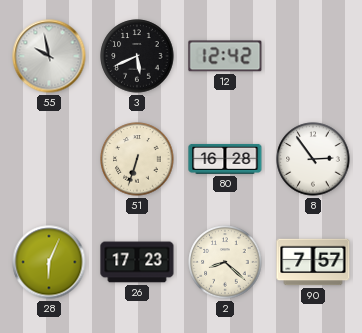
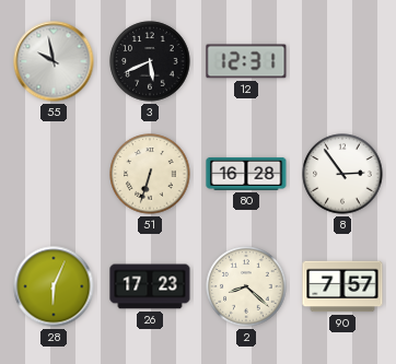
12: 12:42 -> 12:31
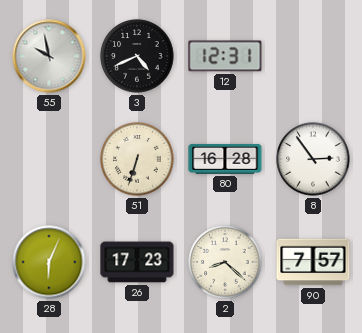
3: 5:41 -> 4:41
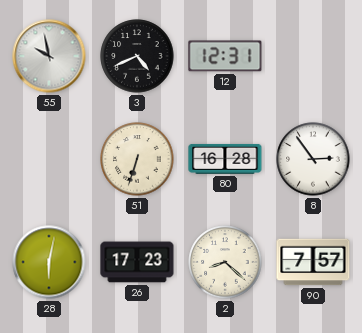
28: 6:04 -> 6:02
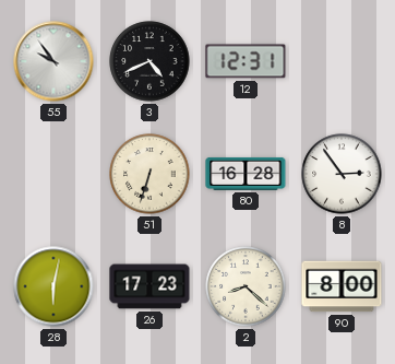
55: 9:58 -> 9:54
90: 7:57 -> 8:00
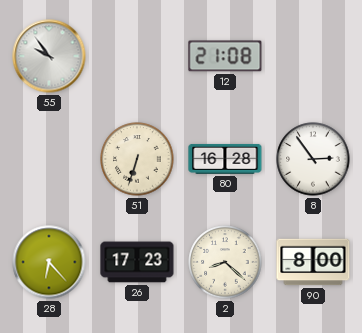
3: 4:41 -> none
12: 12:31 -> 21:08
28: 6:02 -> 6:23
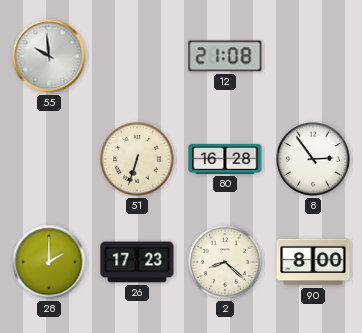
55: 9:54 -> 9:59
28: 6:23 -> 2:00
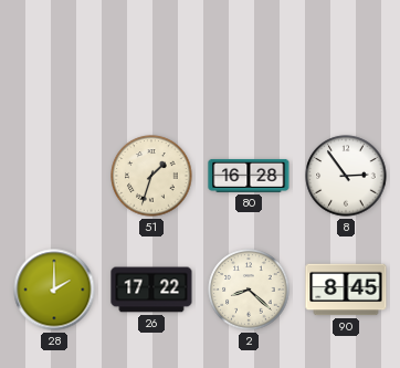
55: 9:59 -> none
12: 21:08 -> none
51: 6:33 -> 1:33
26: 17:23 -> 17:22
90: 8:00 -> 8:45
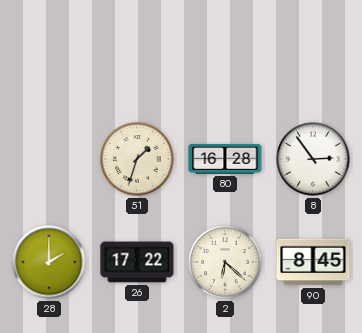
2: 8:22 -> 6:22
